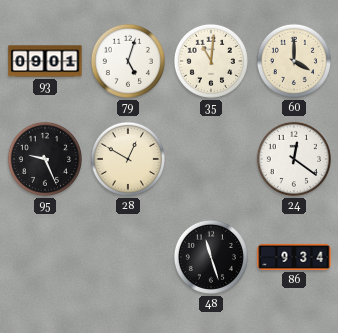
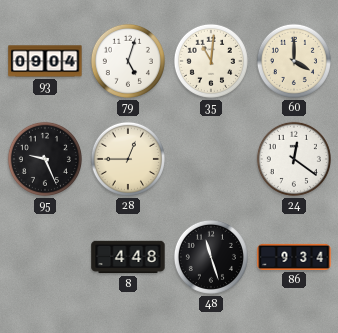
93: 09:01 -> 09:04
28: 12:50 -> 12:45
8: none -> 4:48
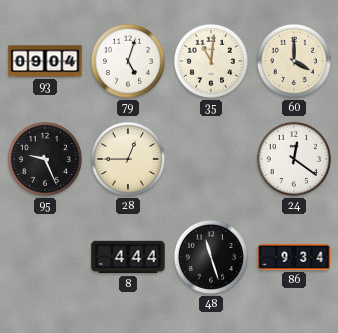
8: 4:48 -> 4:44
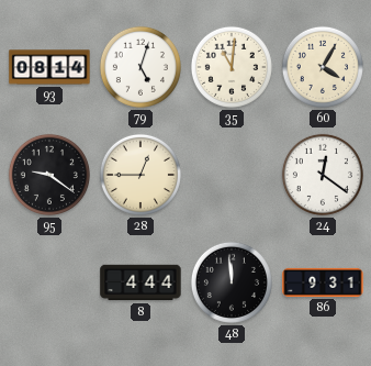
93: 09:04 -> 08:14
60: 4:00 -> 4:05
95: 9:26 -> 9:21
48: 11:27 -> 11:59
86: 9:34 -> 9:31
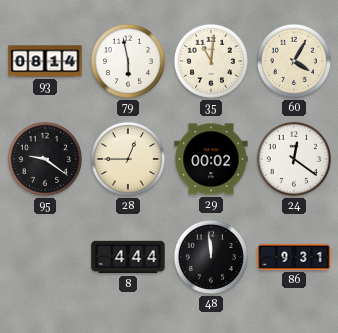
79: 5:03 -> 5:58
29: none -> 00:02
